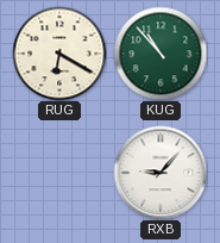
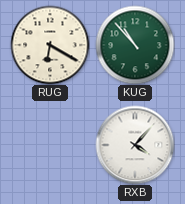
RXB: 9:07 -> 4:07
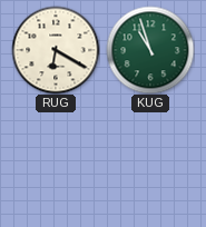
KUG: 10:53 -> 10:57
RXB: 4:07 -> none
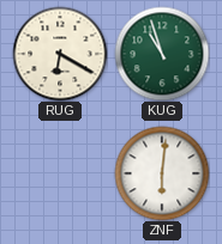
ZNF: none -> 6:01
